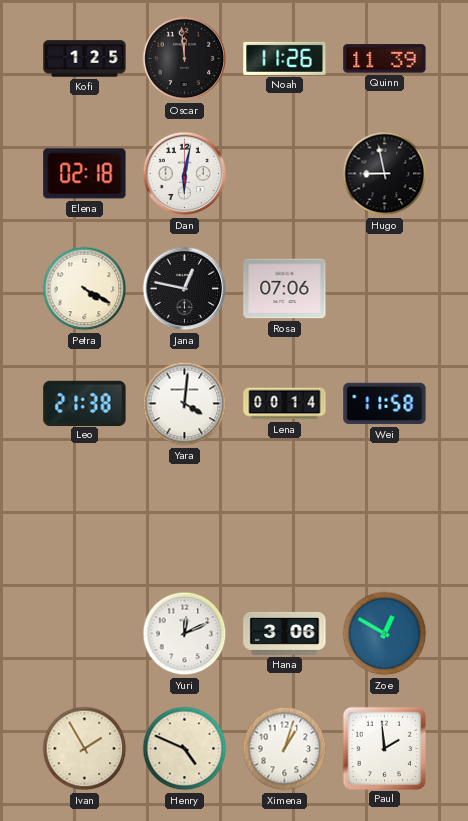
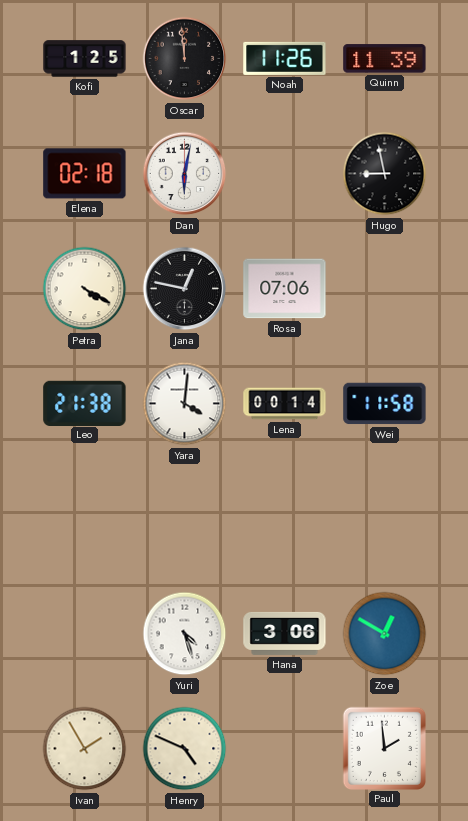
Yuri: 12:11 -> 4:27
Ximena: 1:03 -> none
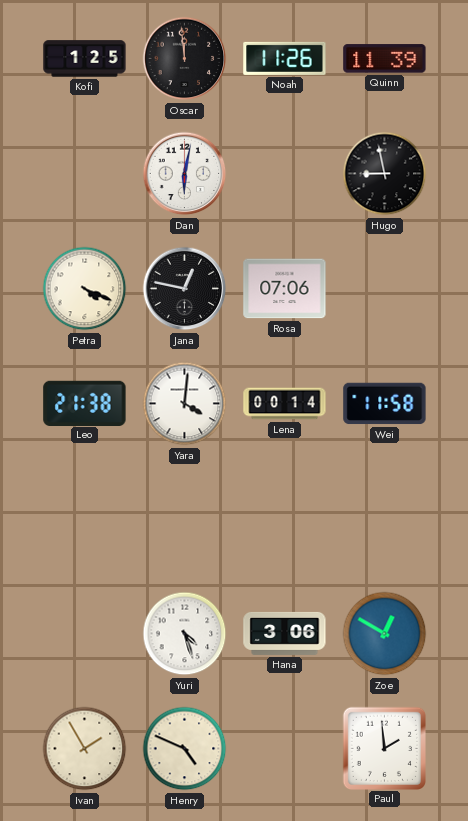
Elena: 02:18 -> none
Petra: 4:20 -> 4:19
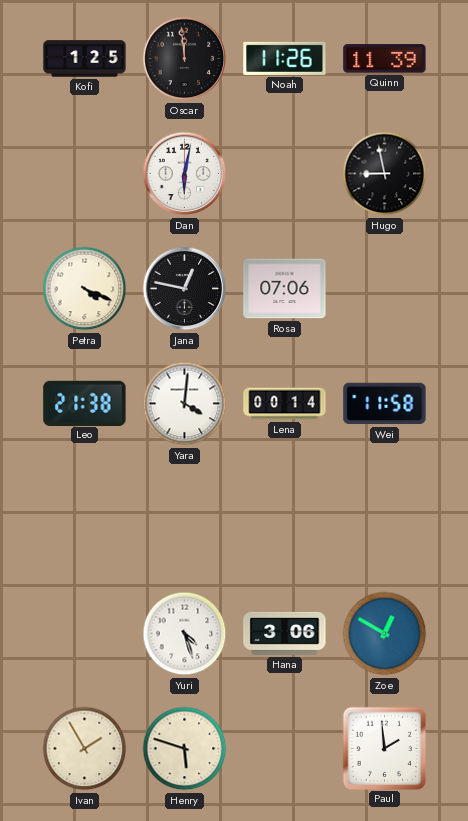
Henry: 4:49 -> 5:48
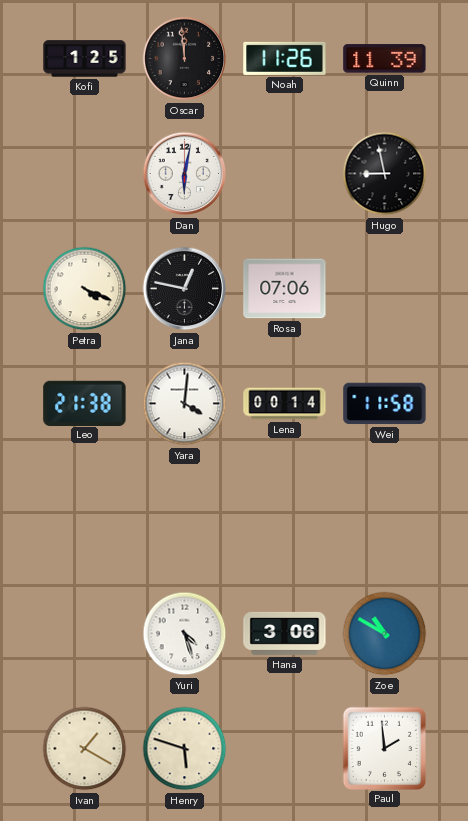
Zoe: 12:50 -> 10:50
Ivan: 1:55 -> 1:20
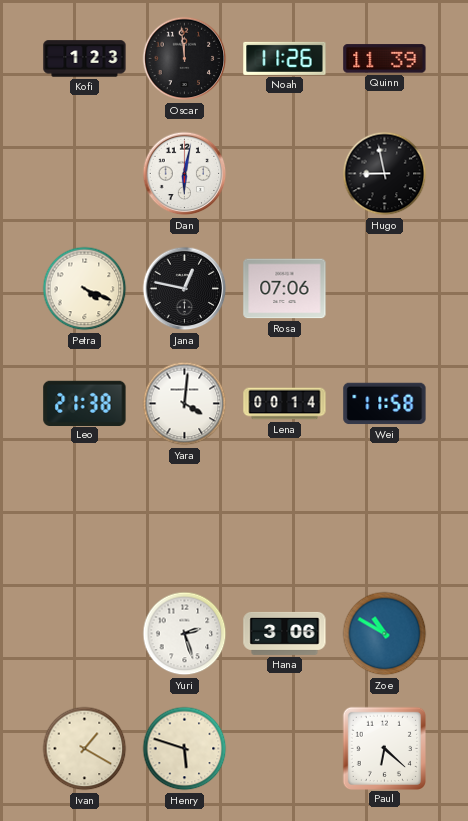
Kofi: 1:25 -> 1:23
Yuri: 4:27 -> 2:27
Paul: 1:59 -> 6:22
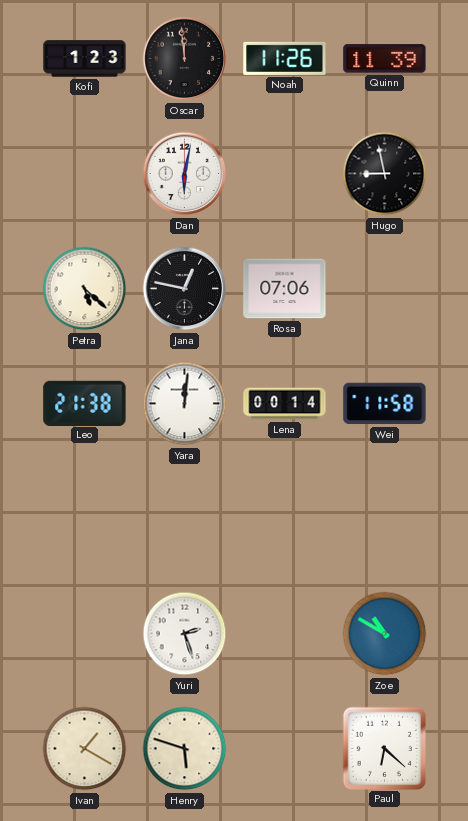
Petra: 4:19 -> 5:22
Yara: 4:01 -> 12:01
Hana: 3:06 -> none
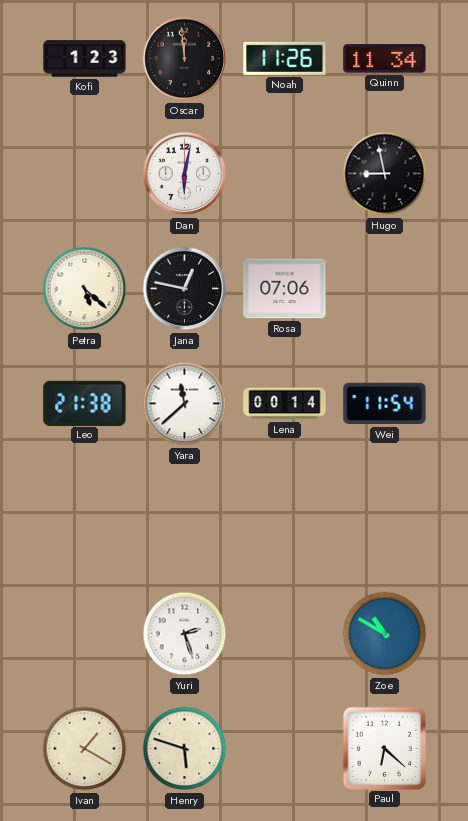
Quinn: 11:39 -> 11:34
Yara: 12:01 -> 11:38
Wei: 11:58 -> 11:54
